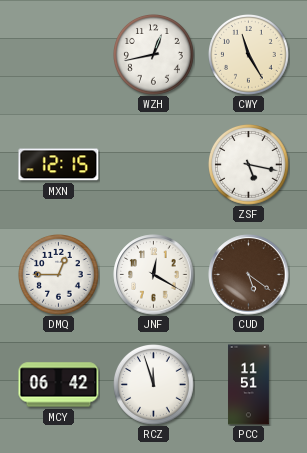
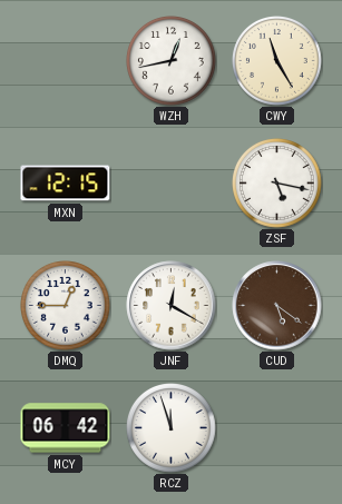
PCC: 11:51 -> none
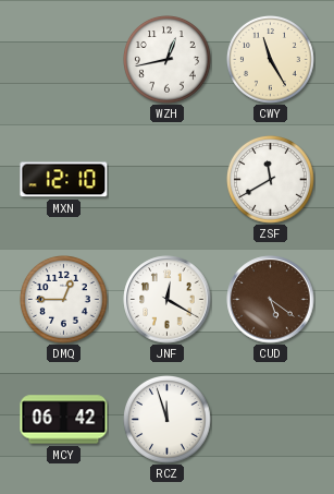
MXN: 12:15 -> 12:10
ZSF: 5:17 -> 11:40
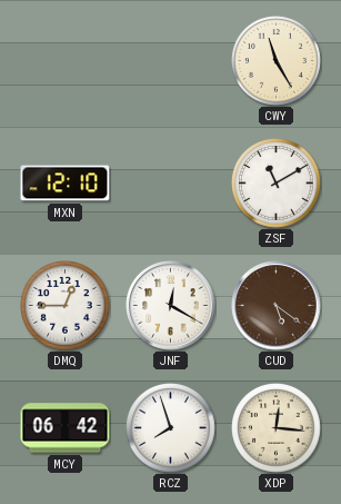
WZH: 12:43 -> none
ZSF: 11:40 -> 11:10
RCZ: 11:57 -> 7:57
XDP: none -> 12:16
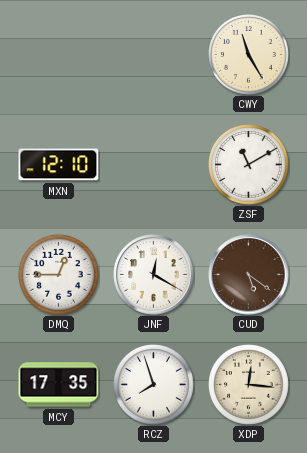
MCY: 06:42 -> 17:35
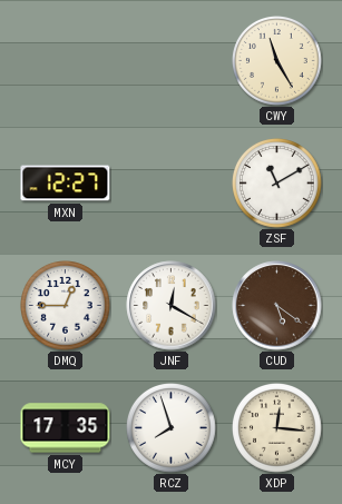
MXN: 12:10 -> 12:27
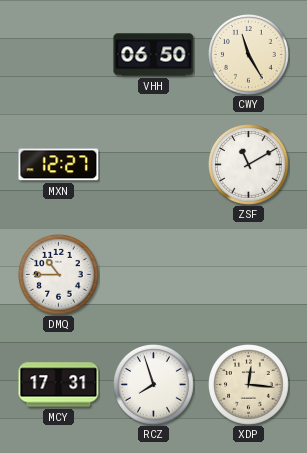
VHH: none -> 06:50
DMQ: 12:45 -> 10:45
JNF: 12:20 -> none
CUD: 5:21 -> none
MCY: 17:35 -> 17:31
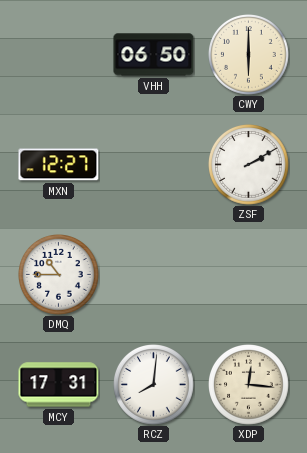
CWY: 11:25 -> 6:00
ZSF: 11:10 -> 2:10
RCZ: 7:57 -> 8:01
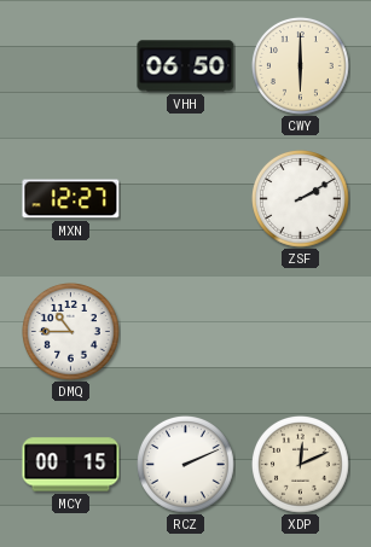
MCY: 17:31 -> 00:15
RCZ: 8:01 -> 2:11
XDP: 12:16 -> 12:11
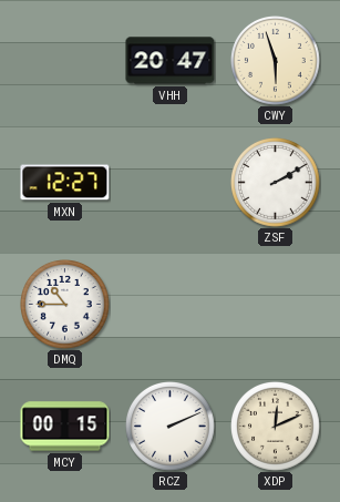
VHH: 06:50 -> 20:47
CWY: 6:00 -> 5:57
